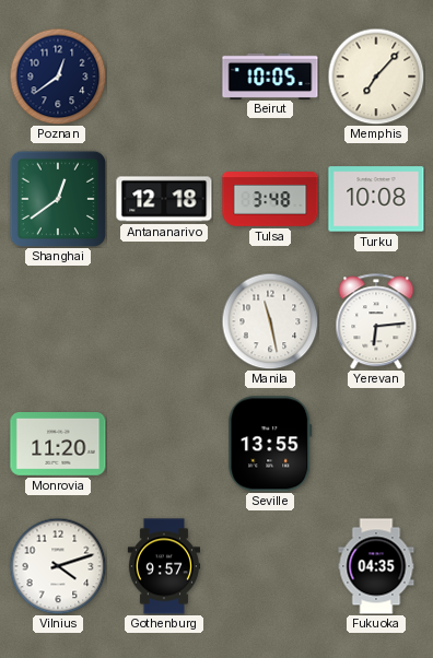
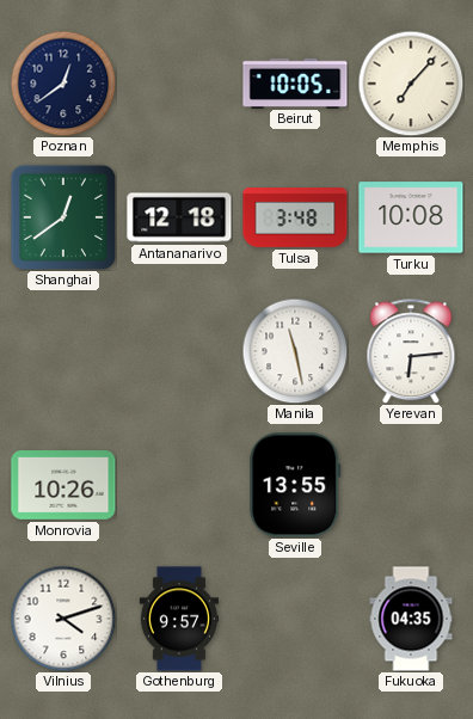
Monrovia: 11:20 -> 10:26
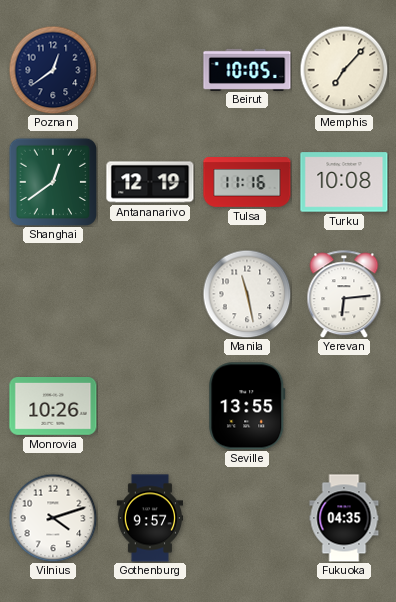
Antananarivo: 12:18 -> 12:19
Tulsa: 3:48 -> 11:16
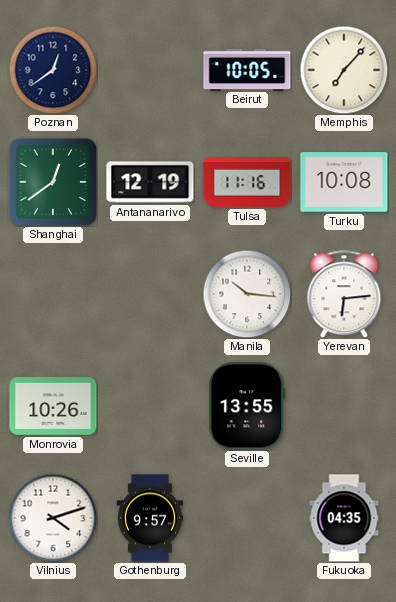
Manila: 11:28 -> 10:16
